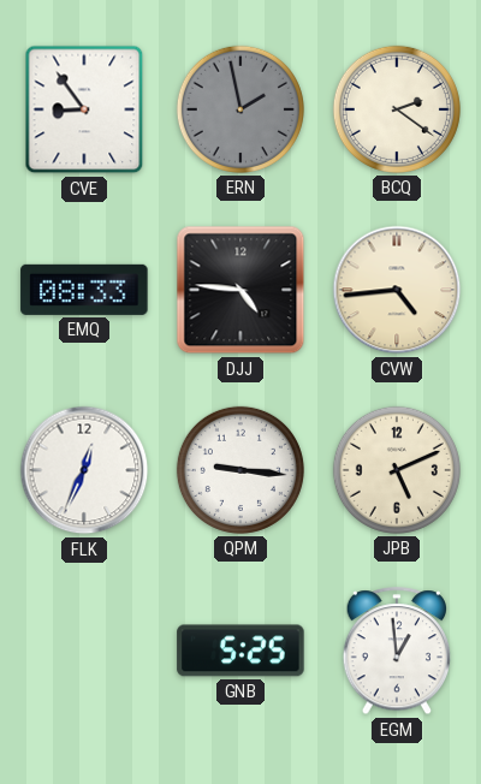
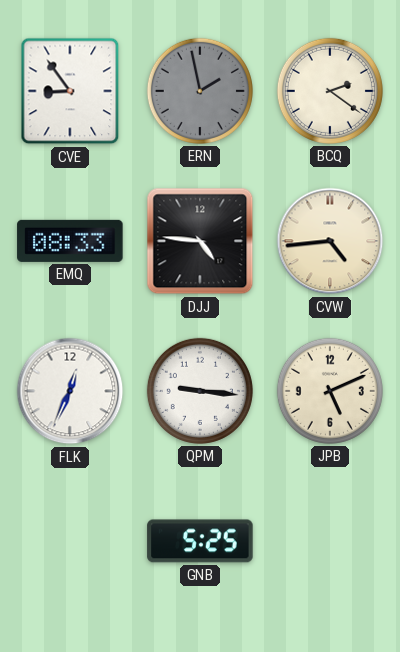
EGM: 12:59 -> none
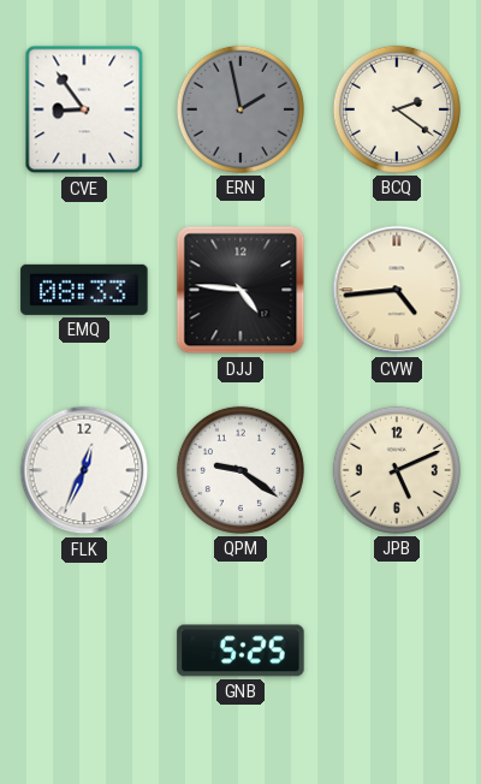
QPM: 9:16 -> 9:21
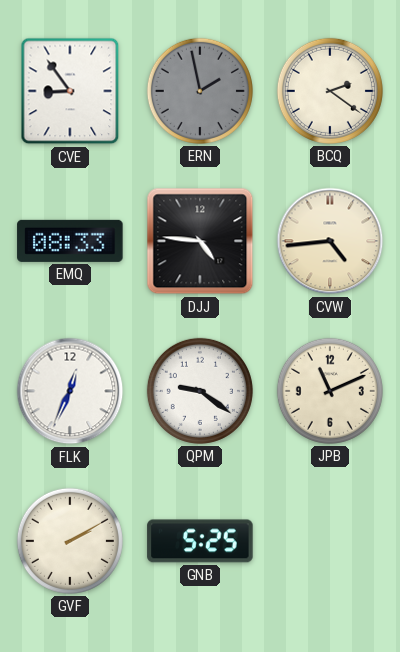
JPB: 5:11 -> 11:11
GVF: none -> 2:10
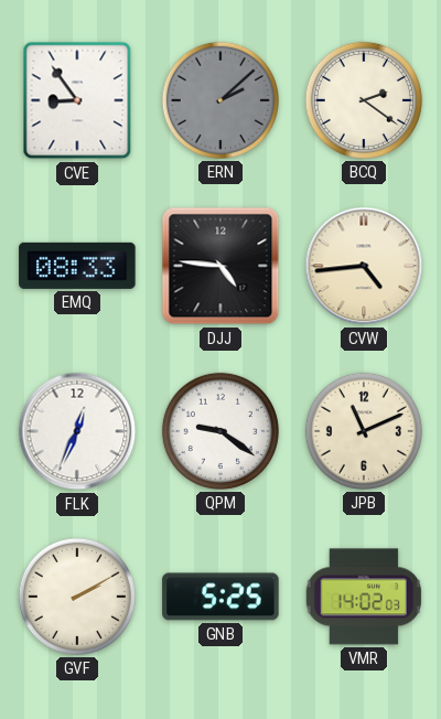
ERN: 1:58 -> 2:08
VMR: none -> 14:02
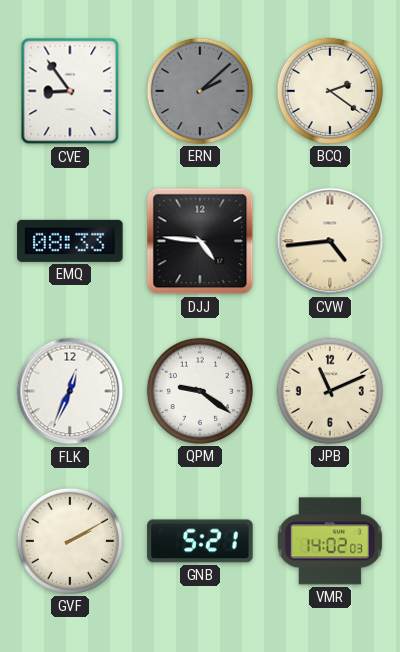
GNB: 5:25 -> 5:21
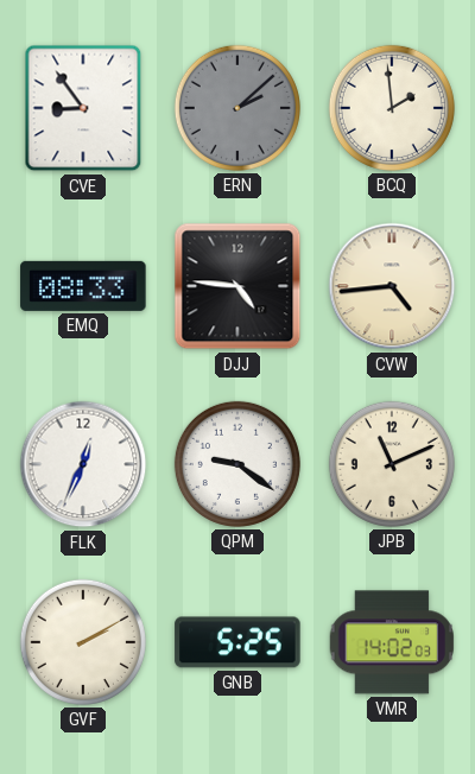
BCQ: 2:21 -> 1:59
GNB: 5:21 -> 5:25
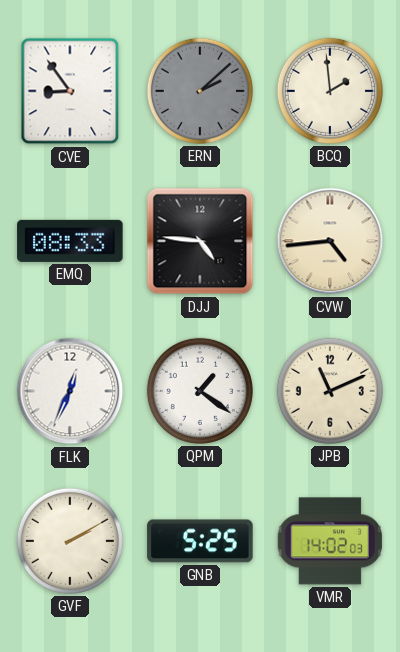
QPM: 9:21 -> 1:21
